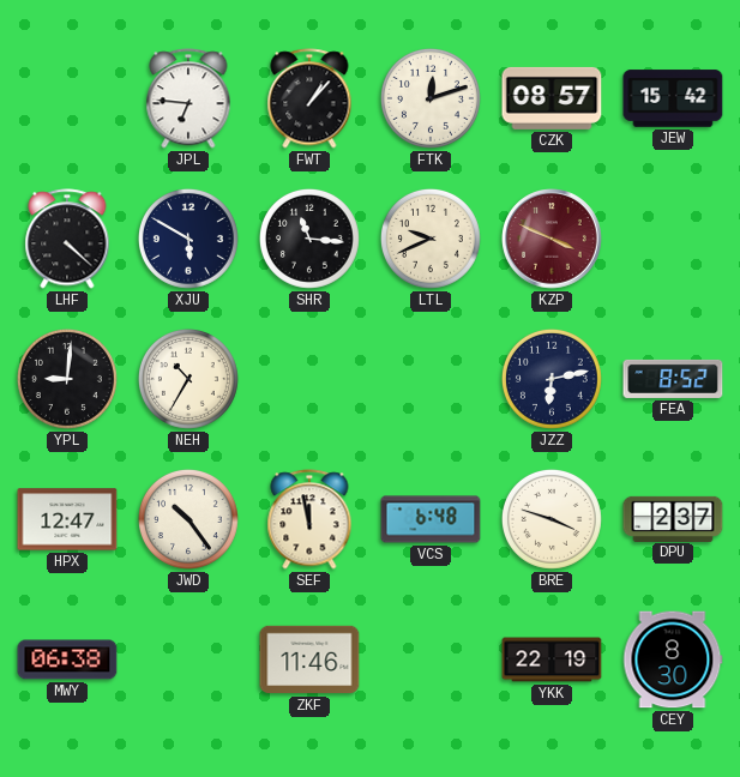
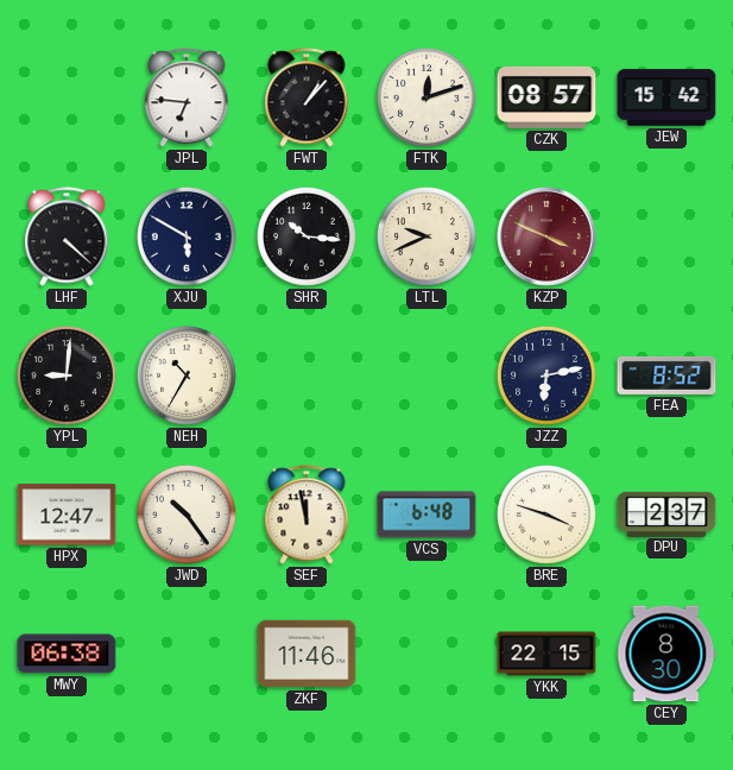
SHR: 11:16 -> 10:16
YKK: 22:19 -> 22:15
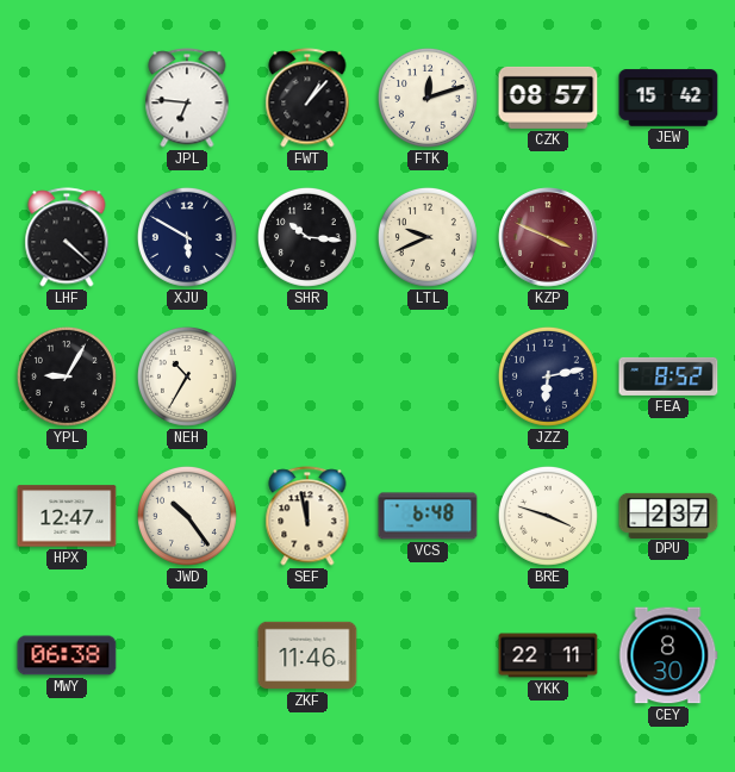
YPL: 9:01 -> 9:05
YKK: 22:15 -> 22:11
